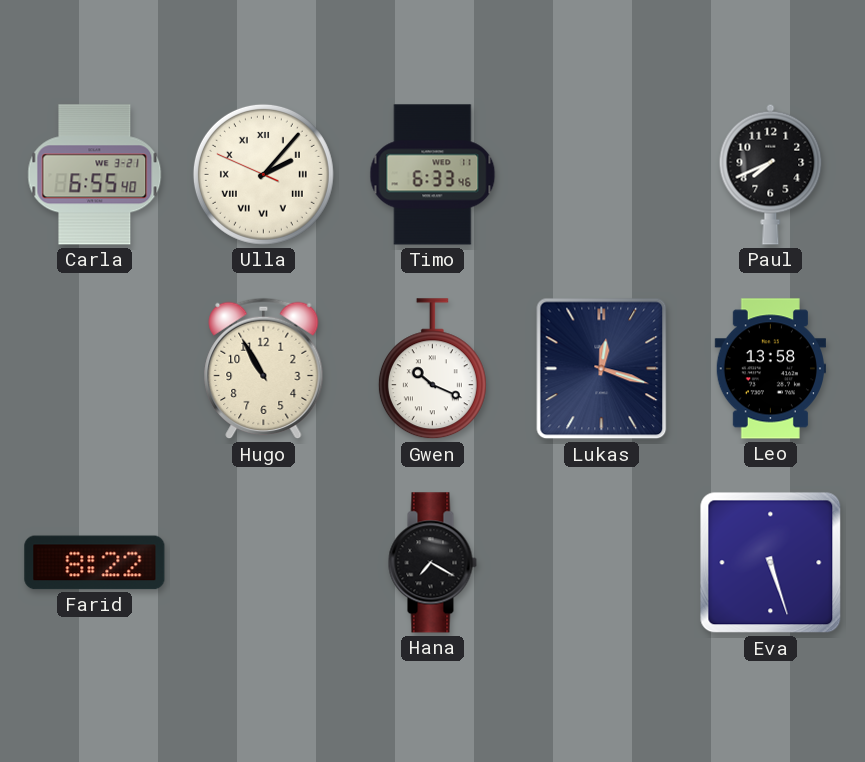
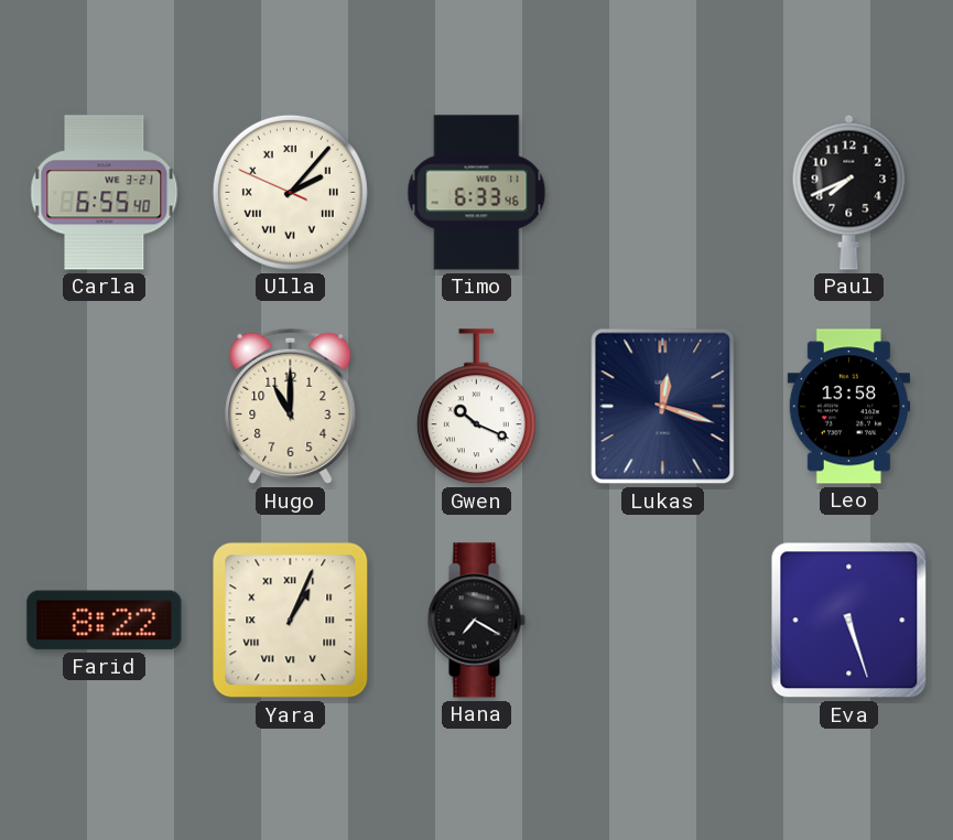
Hugo: 10:55 -> 11:00
Yara: none -> 1:04
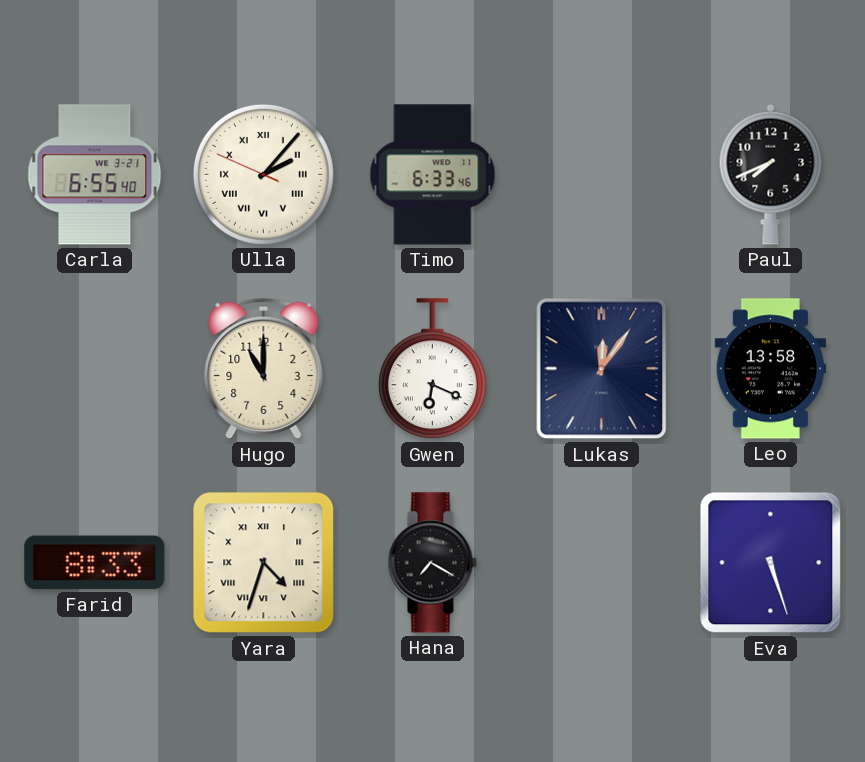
Gwen: 10:19 -> 6:19
Lukas: 12:18 -> 12:06
Farid: 8:22 -> 8:33
Yara: 1:04 -> 4:33
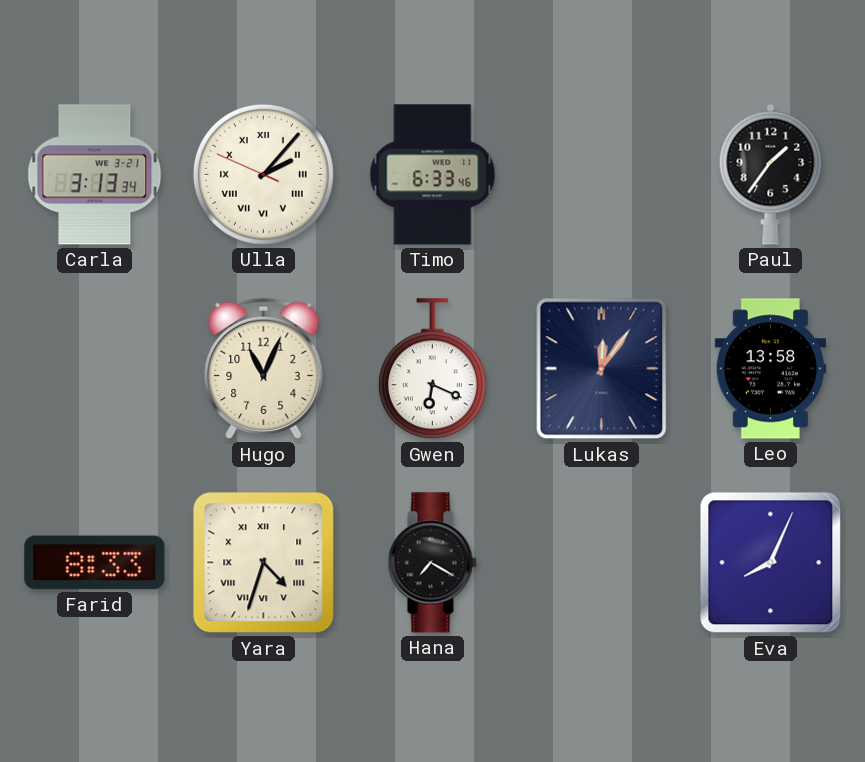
Carla: 6:55 -> 3:13
Paul: 7:41 -> 1:36
Hugo: 11:00 -> 11:04
Eva: 5:27 -> 8:04
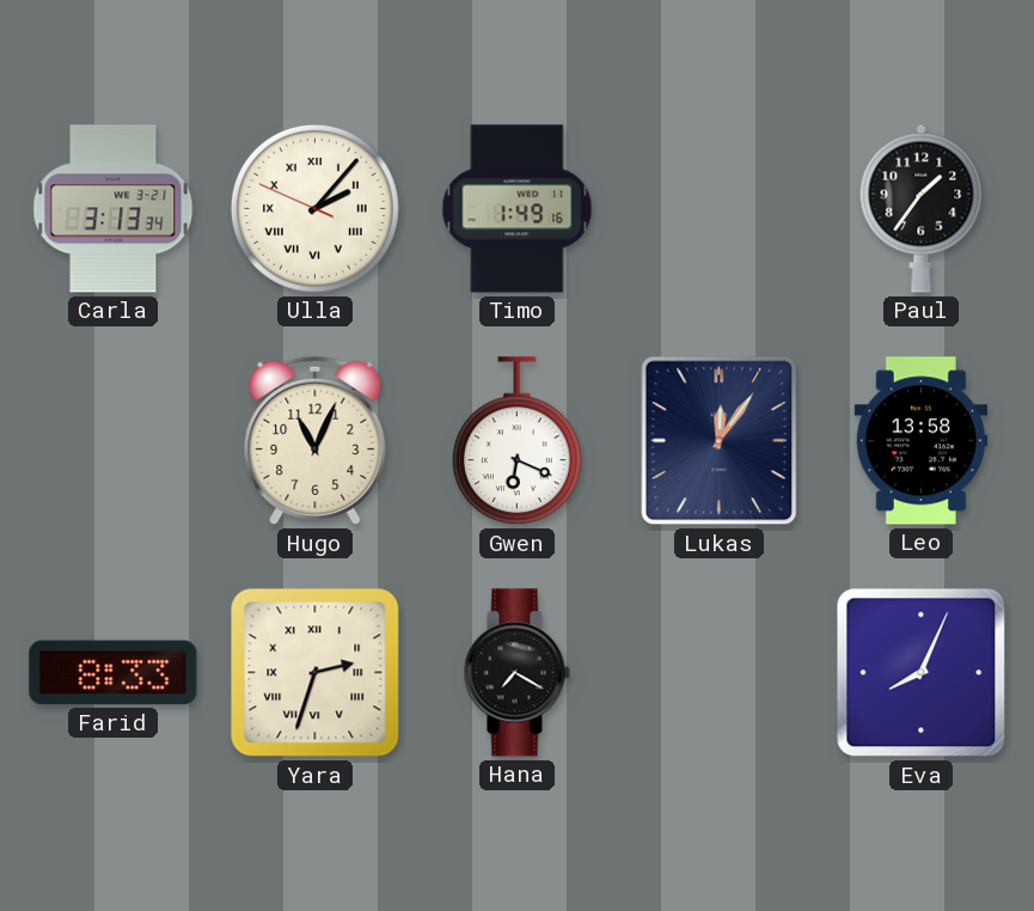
Timo: 6:33 -> 1:49
Yara: 4:33 -> 2:33
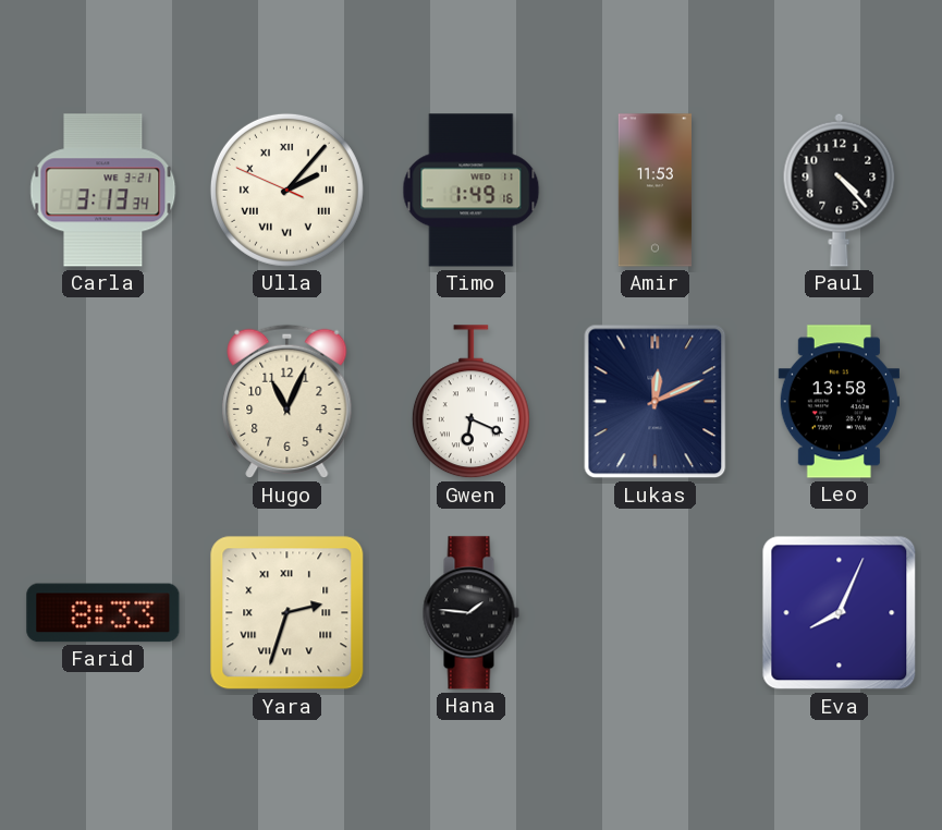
Amir: none -> 11:53
Paul: 1:36 -> 4:23
Lukas: 12:06 -> 12:11
Hana: 7:20 -> 1:46
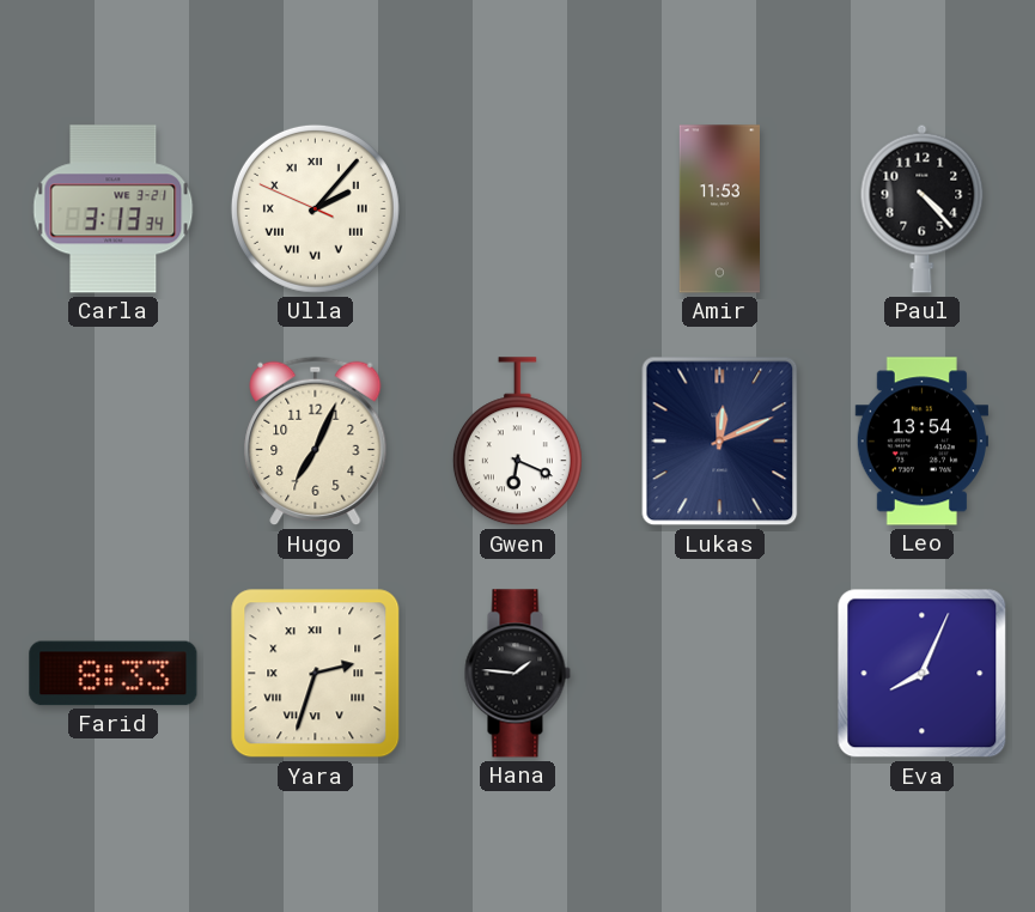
Timo: 1:49 -> none
Hugo: 11:04 -> 7:04
Leo: 13:58 -> 13:54
